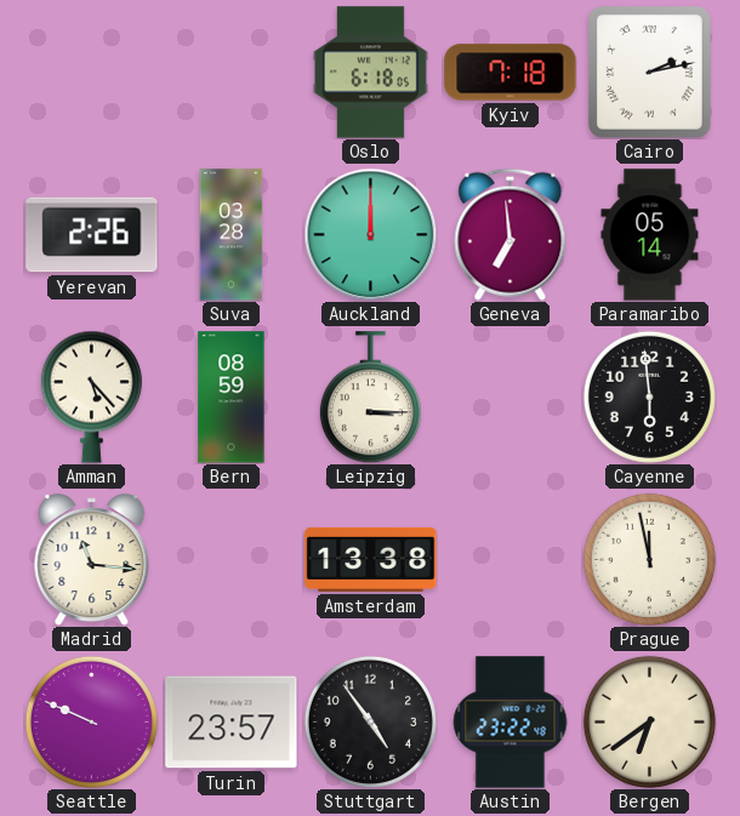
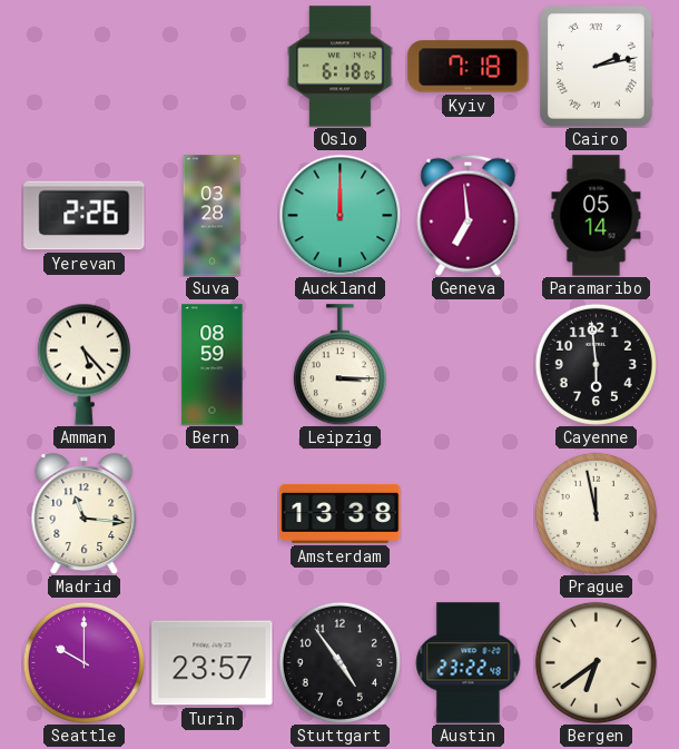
Seattle: 9:49 -> 10:00
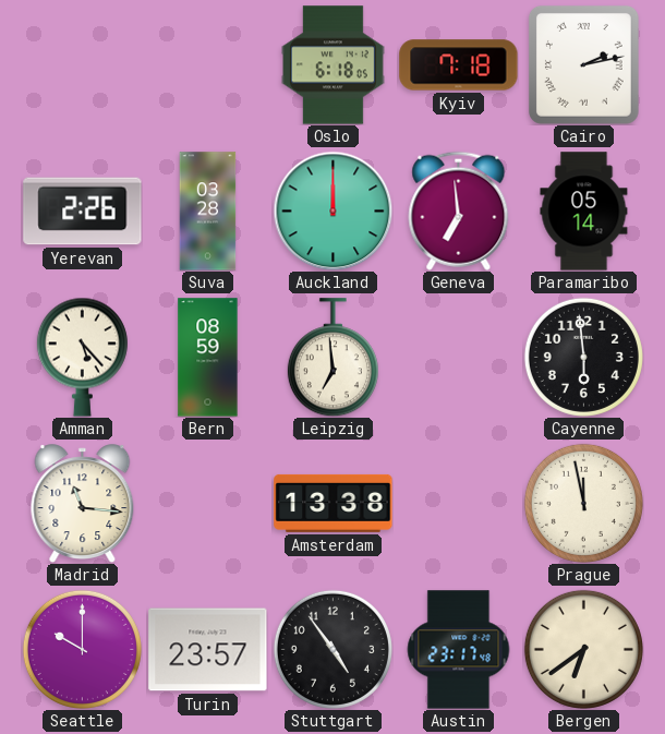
Leipzig: 3:15 -> 6:59
Austin: 23:22 -> 23:17
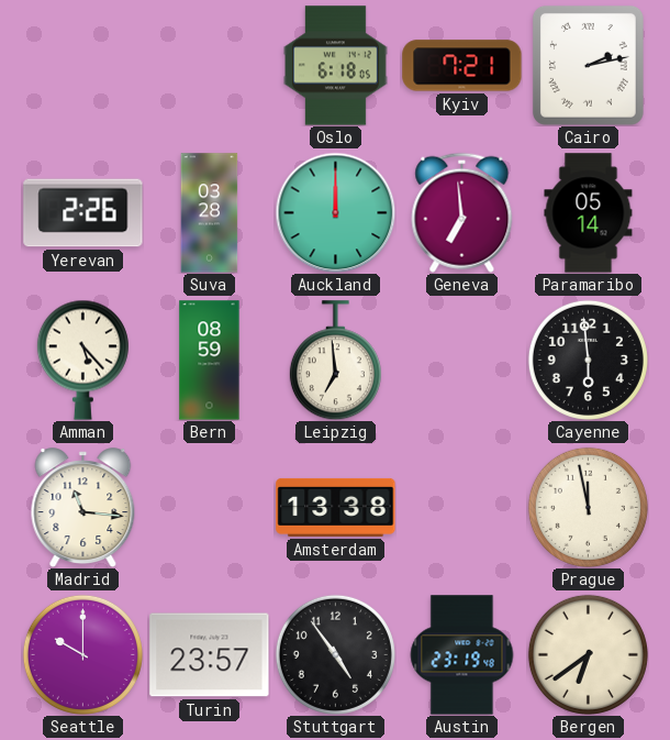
Kyiv: 7:18 -> 7:21
Austin: 23:17 -> 23:19
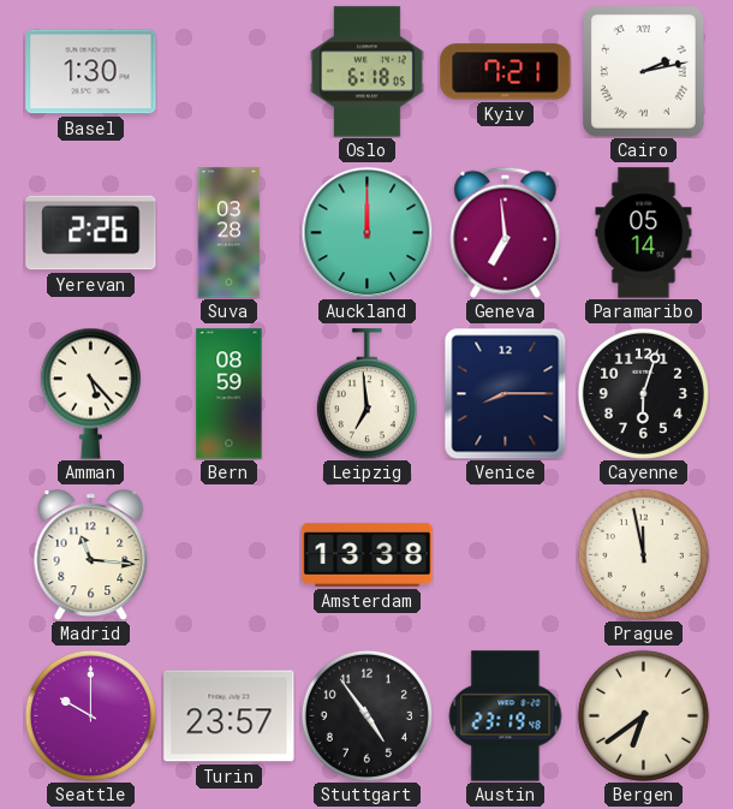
Basel: none -> 1:30
Venice: none -> 8:15
Cayenne: 5:59 -> 6:03
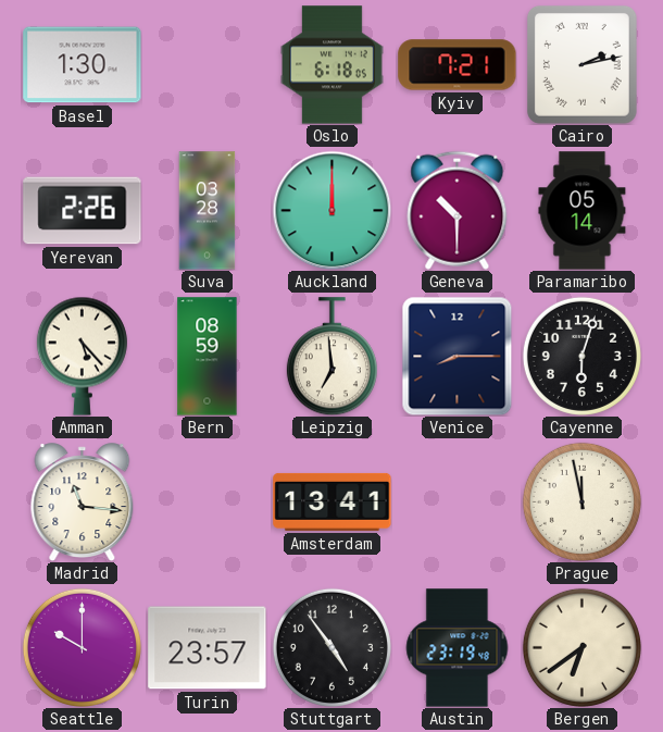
Geneva: 6:59 -> 10:30
Amsterdam: 13:38 -> 13:41
